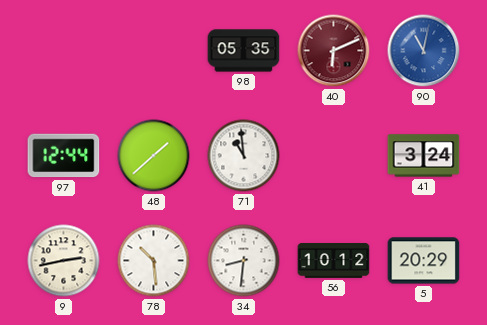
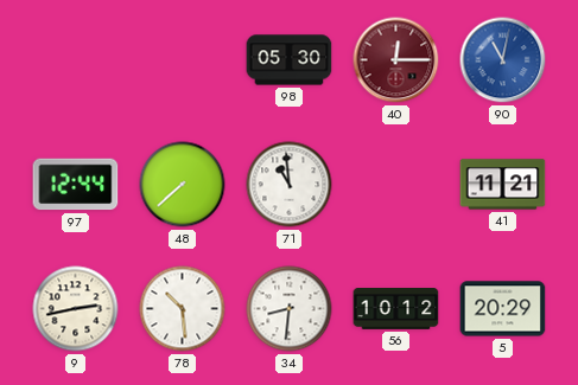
98: 05:35 -> 05:30
40: 6:11 -> 12:15
48: 1:38 -> 7:38
41: 3:24 -> 11:21
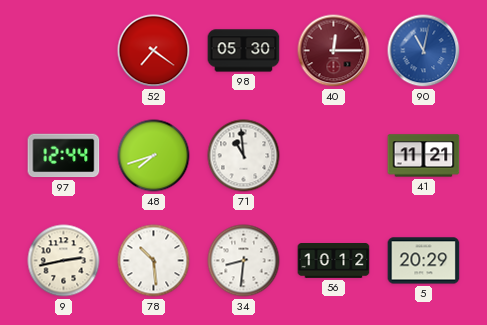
52: none -> 7:21
48: 7:38 -> 7:42
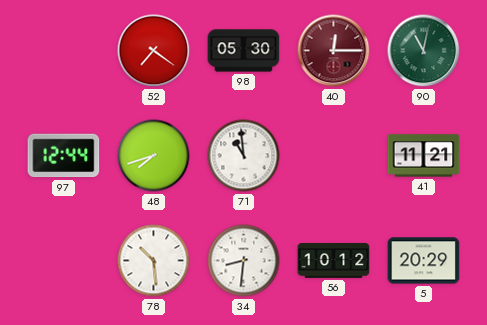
90 dial: blue -> green
9: 2:43 -> none
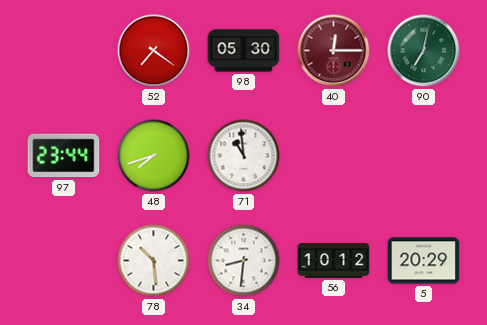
90: 11:02 -> 7:02
97: 12:44 -> 23:44
41: 11:21 -> none
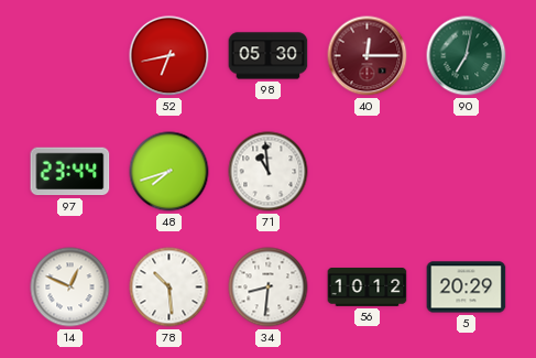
52: 7:21 -> 6:43
14: none -> 12:49
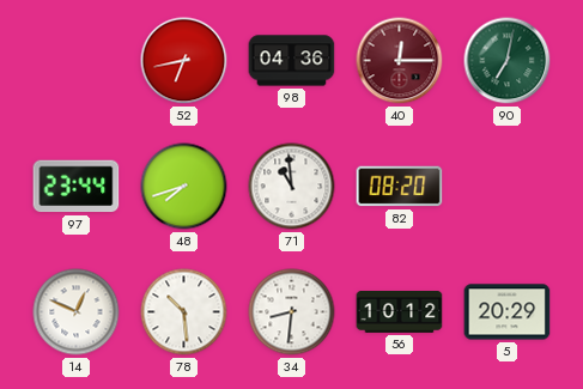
98: 05:30 -> 04:36
82: none -> 08:20
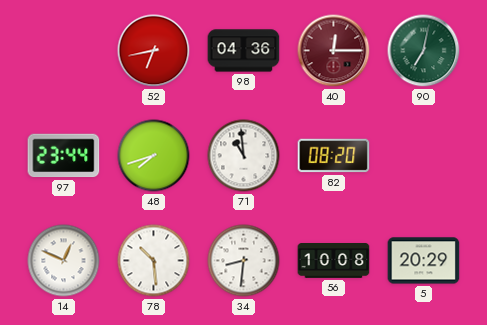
56: 10:12 -> 10:08
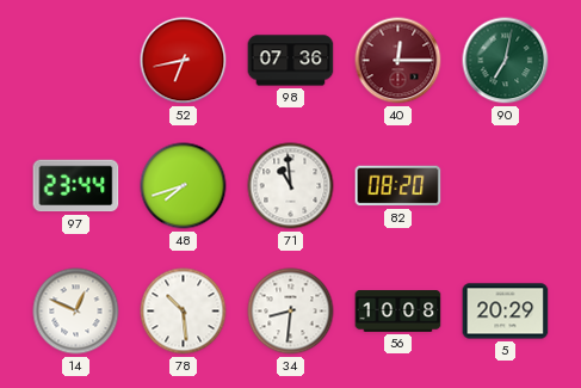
98: 04:36 -> 07:36
